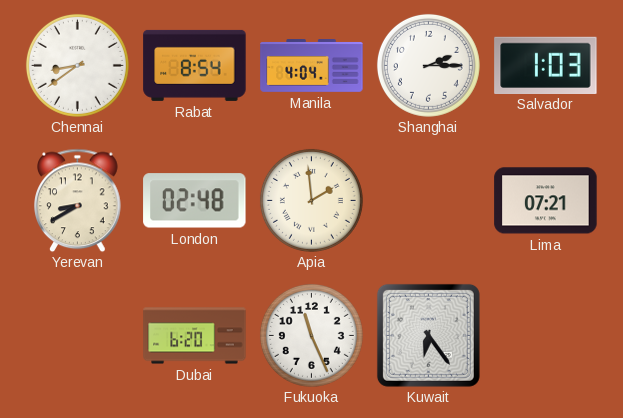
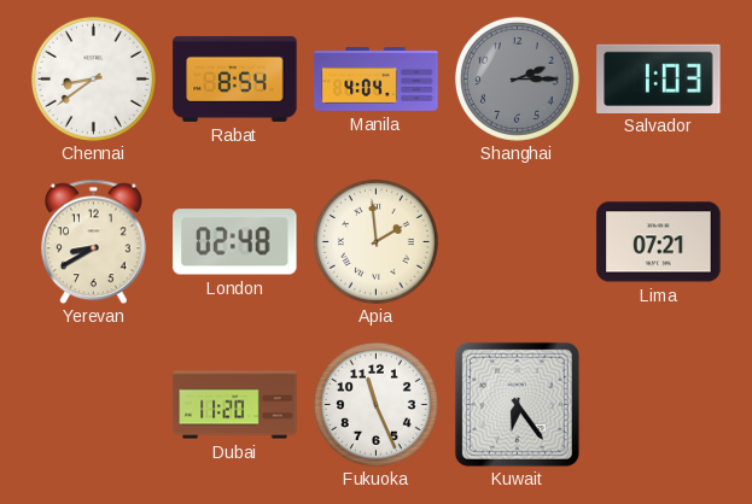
Shanghai dial: white -> grey
Dubai: 6:20 -> 11:20
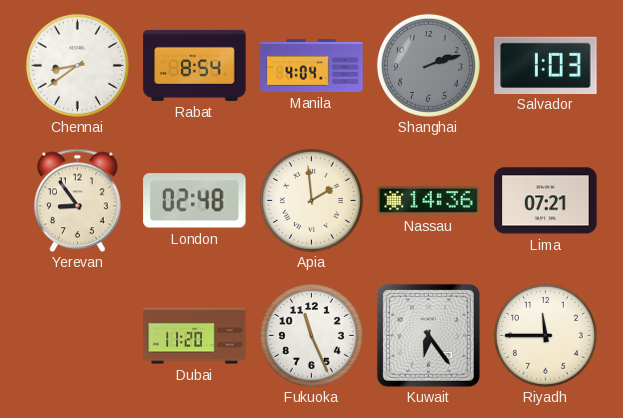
Shanghai: 2:15 -> 2:12
Yerevan: 8:40 -> 8:54
Nassau: none -> 14:36
Riyadh: none -> 11:45
